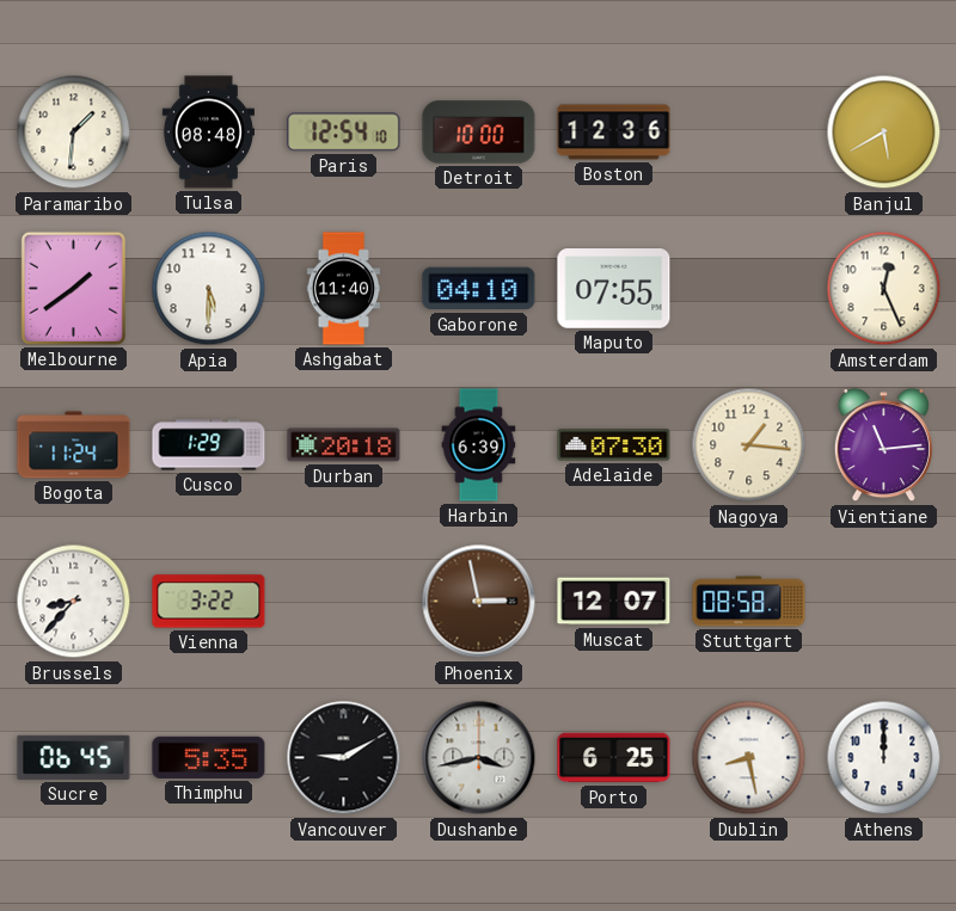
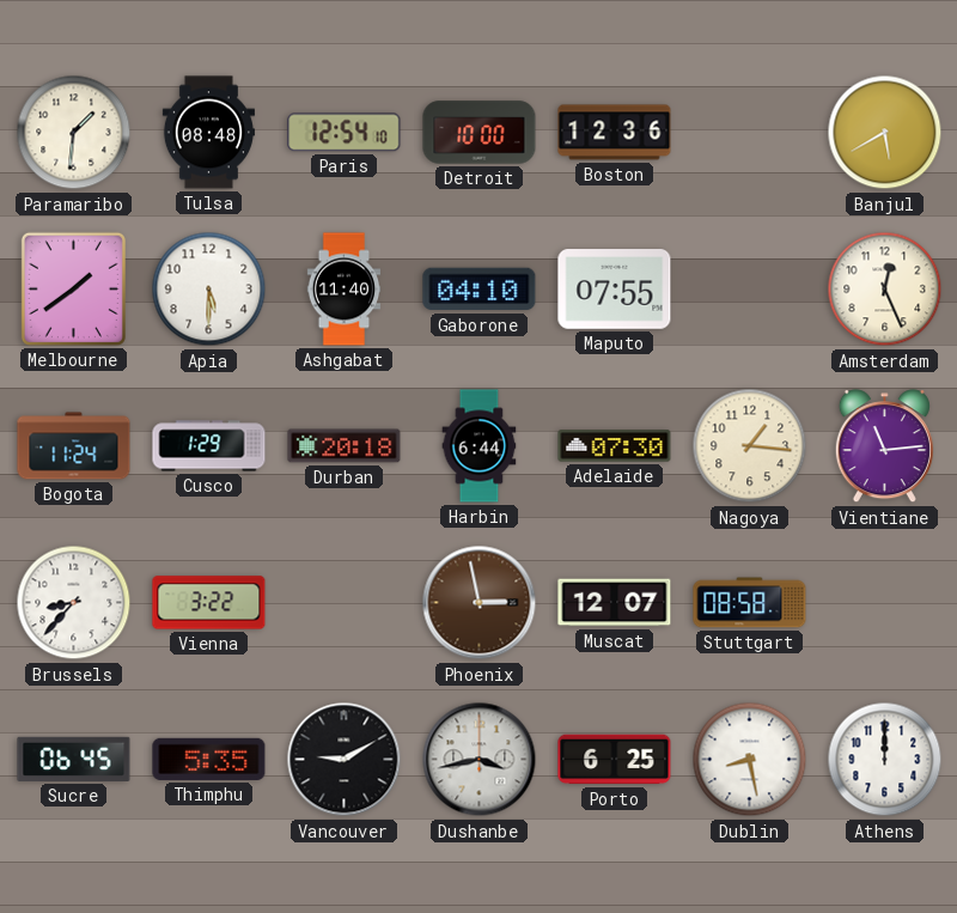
Harbin: 6:39 -> 6:44
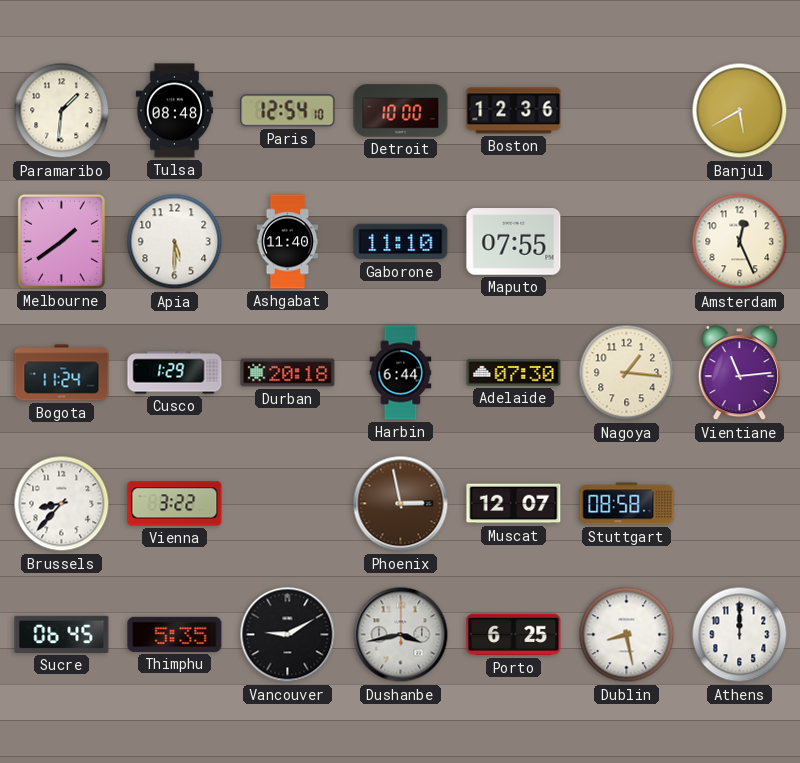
Gaborone: 04:10 -> 11:10
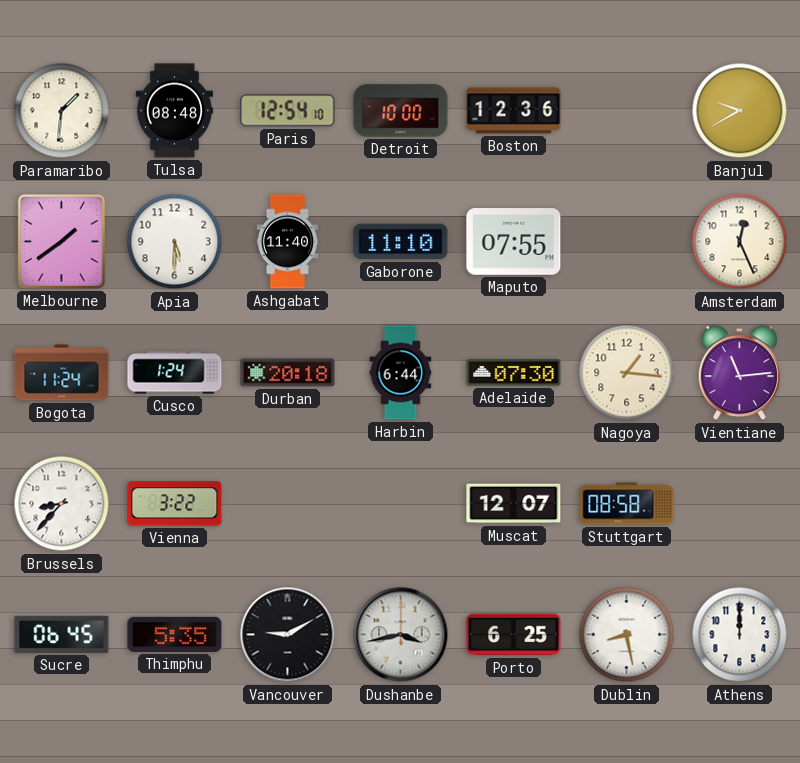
Banjul: 5:40 -> 9:40
Cusco: 1:29 -> 1:24
Phoenix: 2:58 -> none
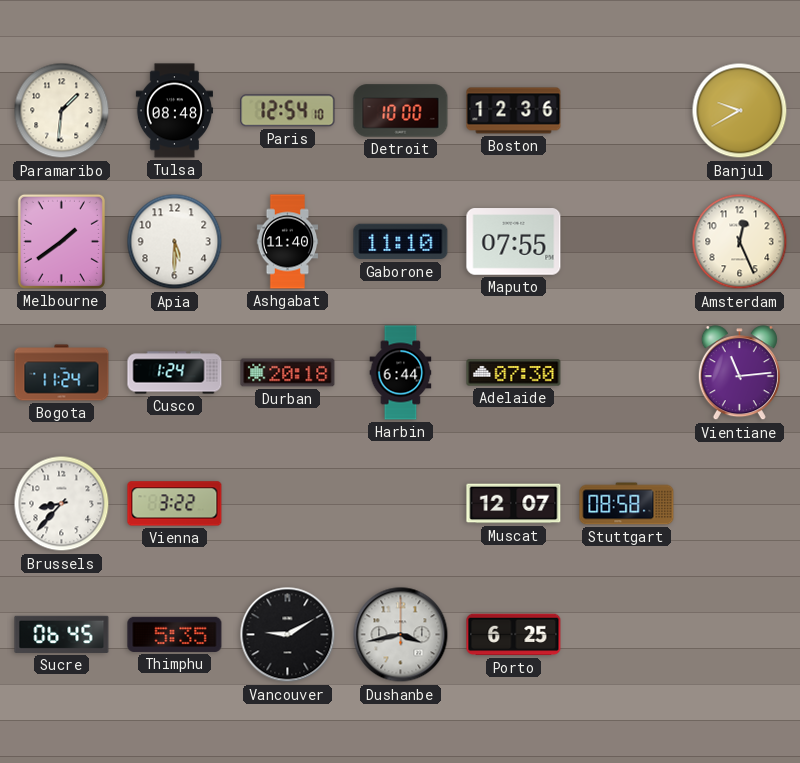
Nagoya: 1:16 -> none
Dublin: 8:28 -> none
Athens: 12:00 -> none
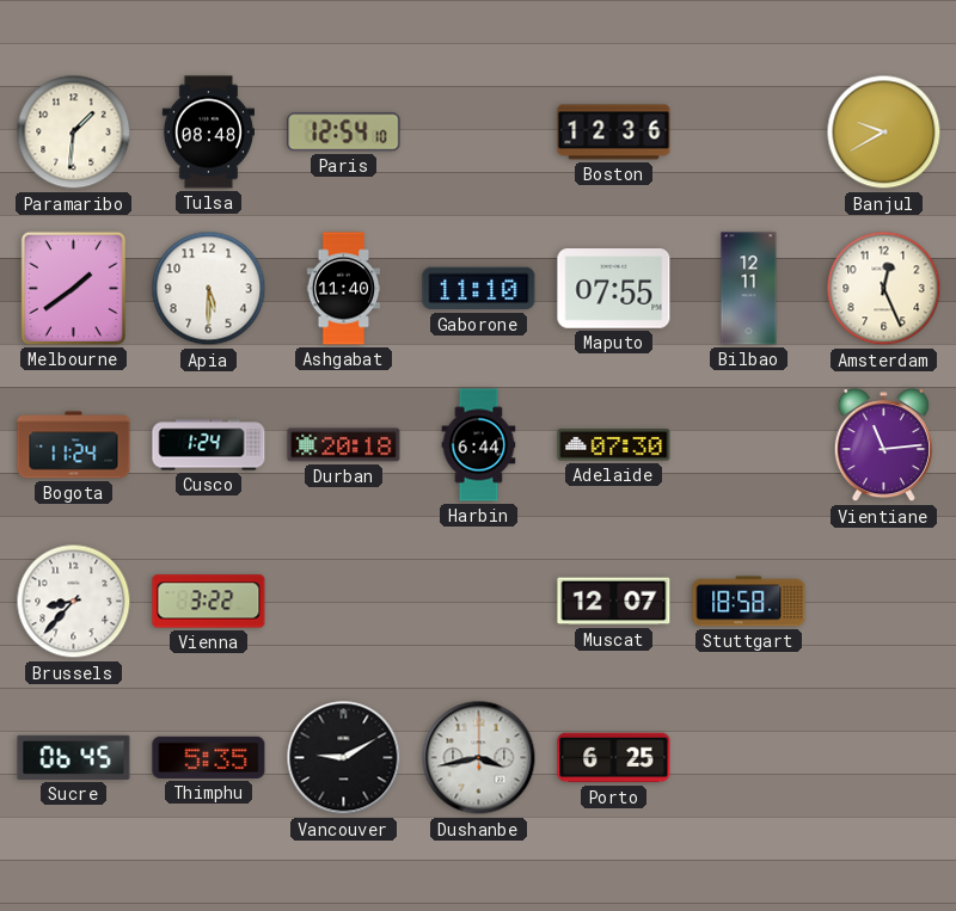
Detroit: 10:00 -> none
Bilbao: none -> 12:11
Stuttgart: 08:58 -> 18:58
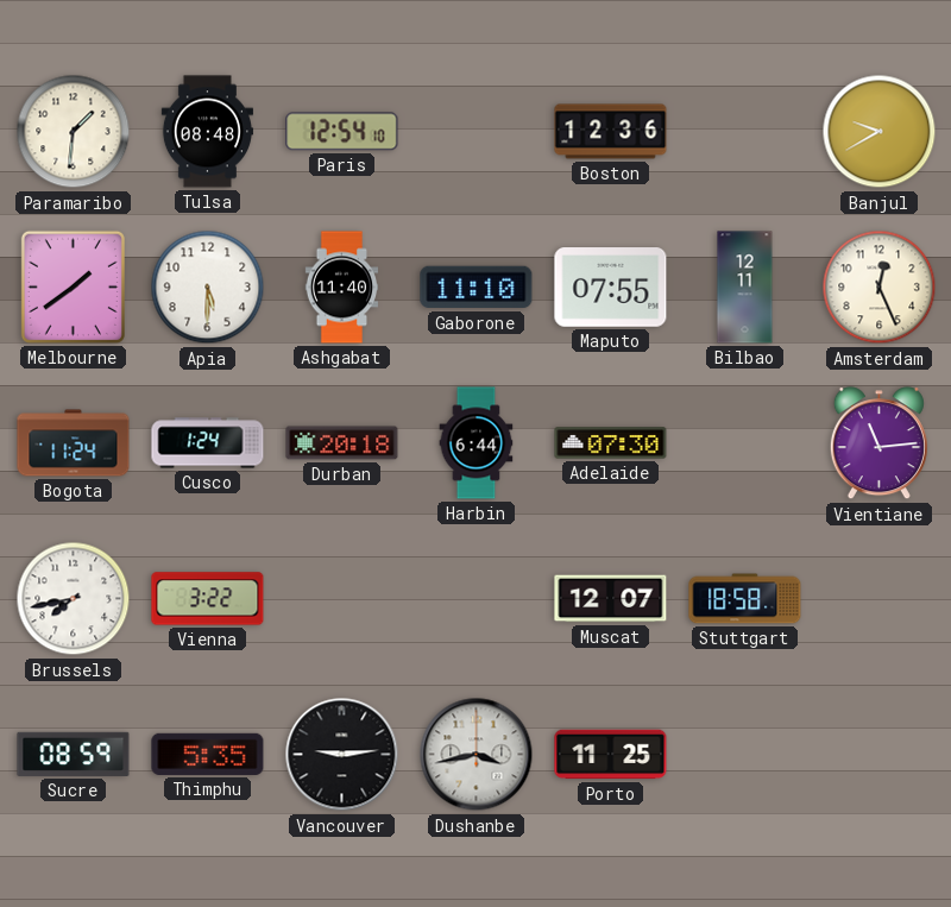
Brussels: 8:37 -> 7:43
Sucre: 06:45 -> 08:59
Vancouver: 9:10 -> 9:14
Porto: 6:25 -> 11:25
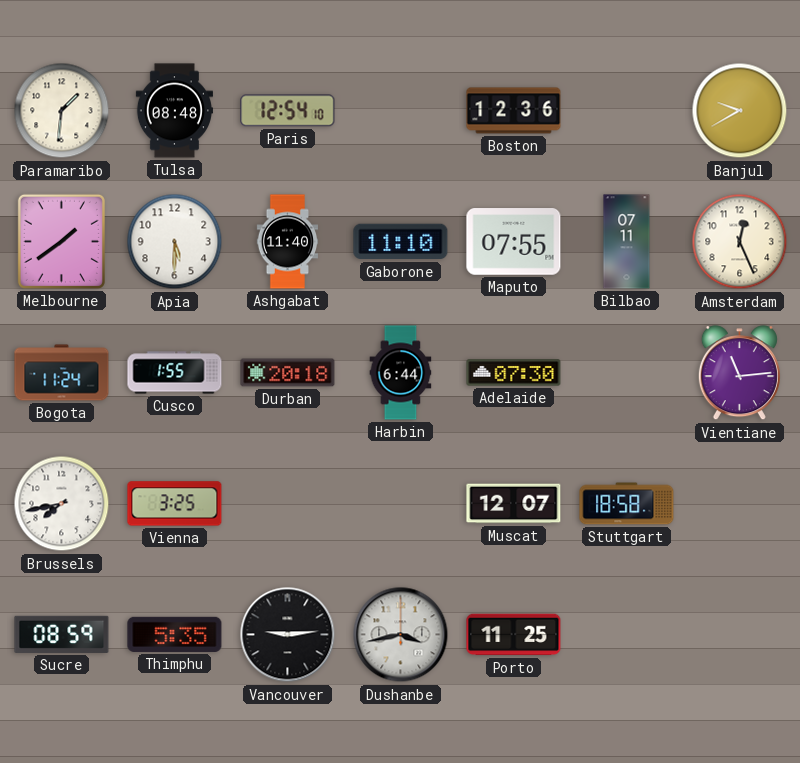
Bilbao: 12:11 -> 07:11
Cusco: 1:24 -> 1:55
Vienna: 3:22 -> 3:25
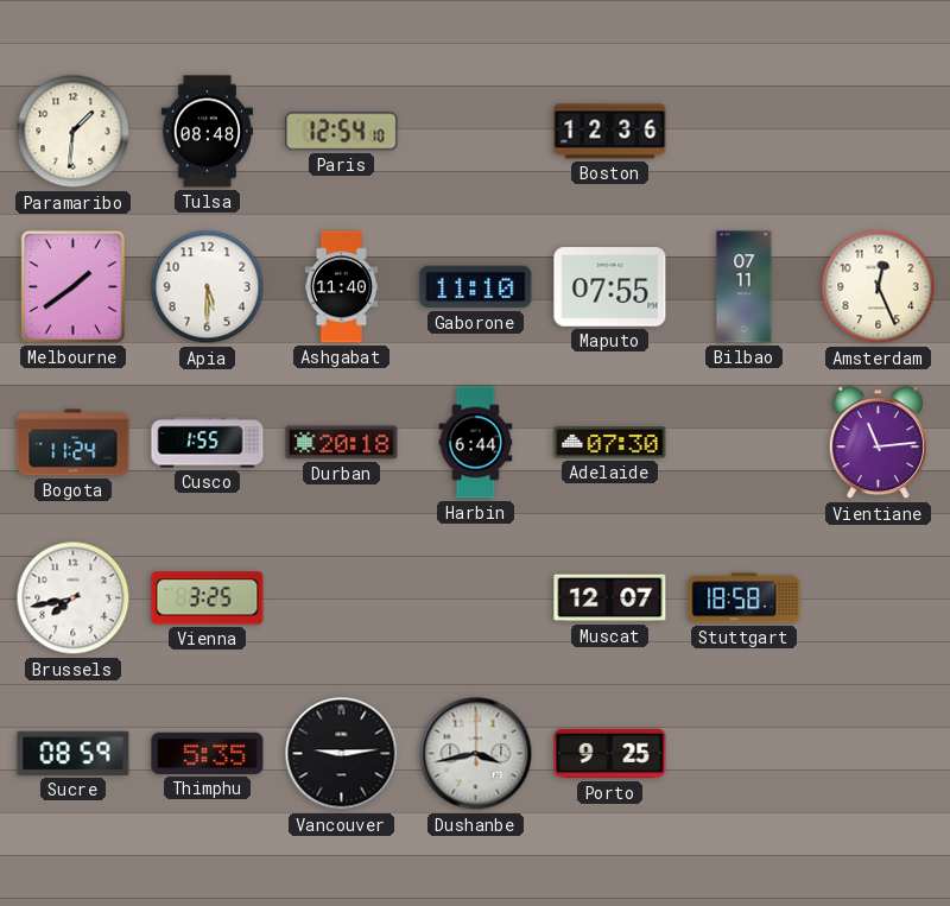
Banjul: 9:40 -> none
Porto: 11:25 -> 9:25
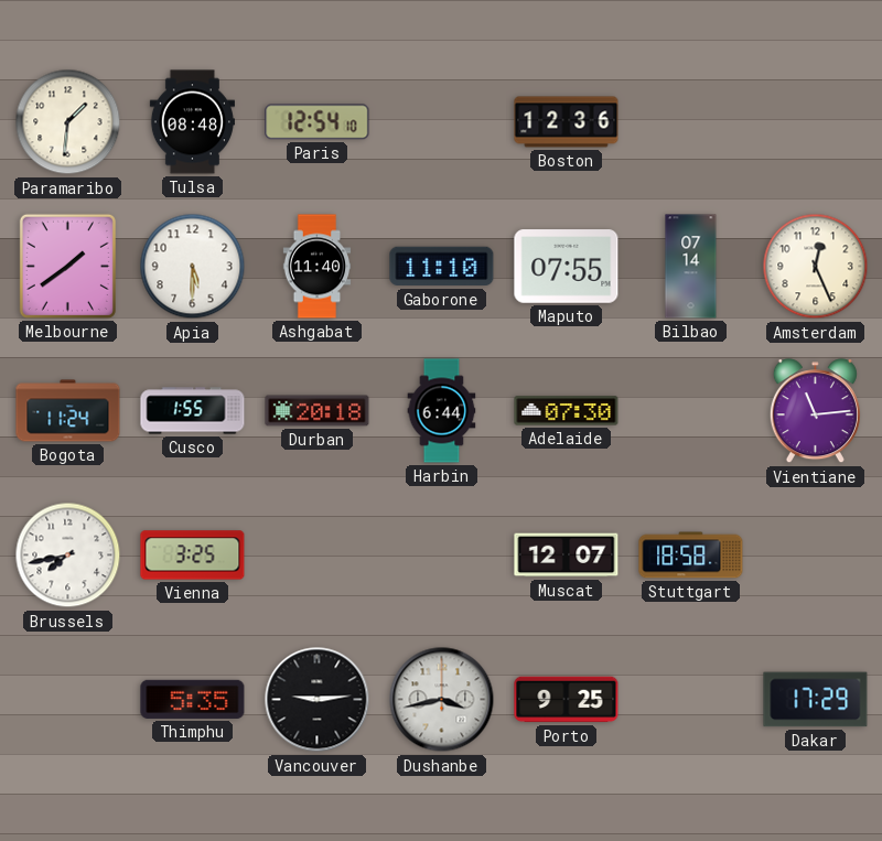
Bilbao: 07:11 -> 07:14
Sucre: 08:59 -> none
Dakar: none -> 17:29
